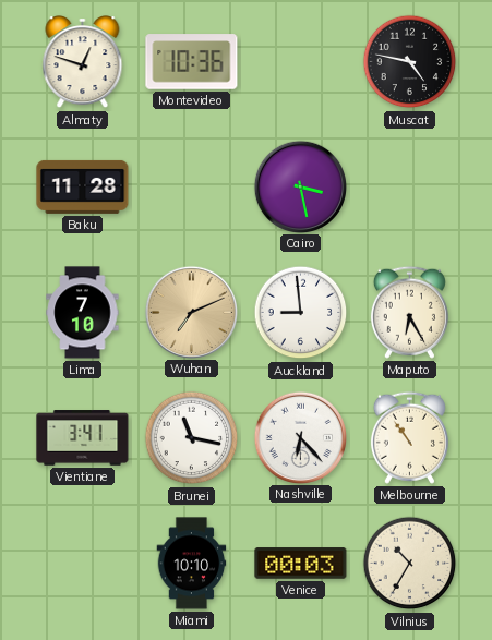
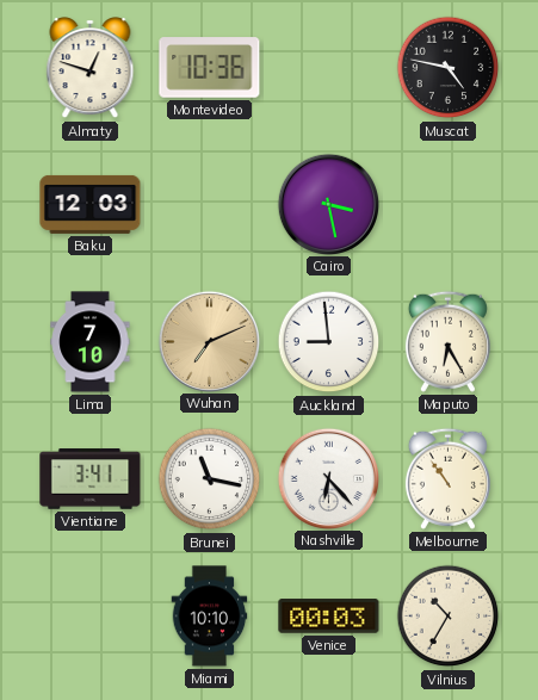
Baku: 11:28 -> 12:03
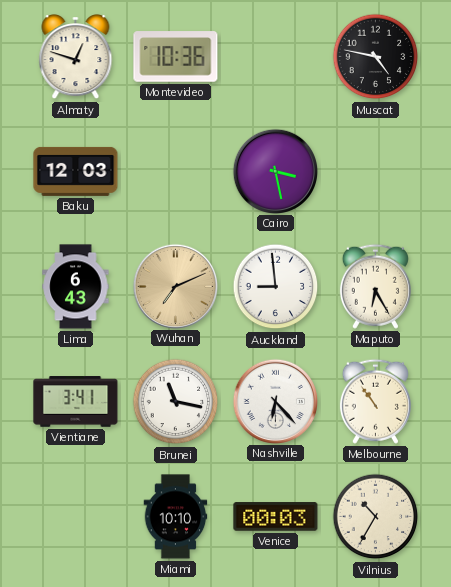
Lima: 7:10 -> 6:43
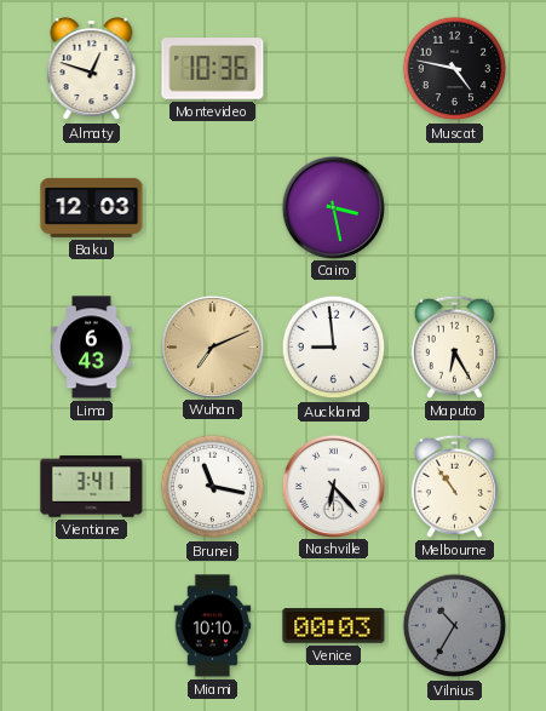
Vilnius dial: cream -> grey
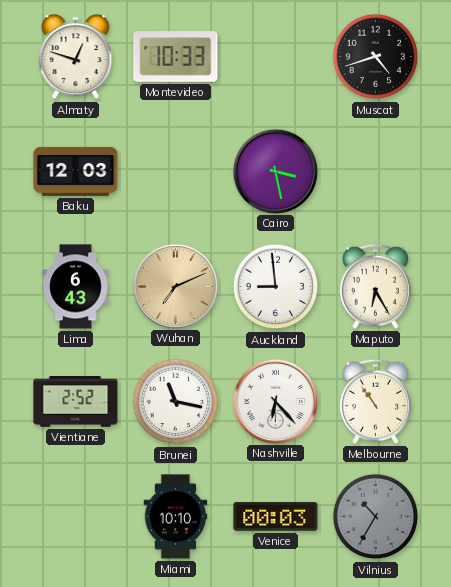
Montevideo: 10:36 -> 10:33
Muscat: 4:47 -> 4:42
Vientiane: 3:41 -> 2:52
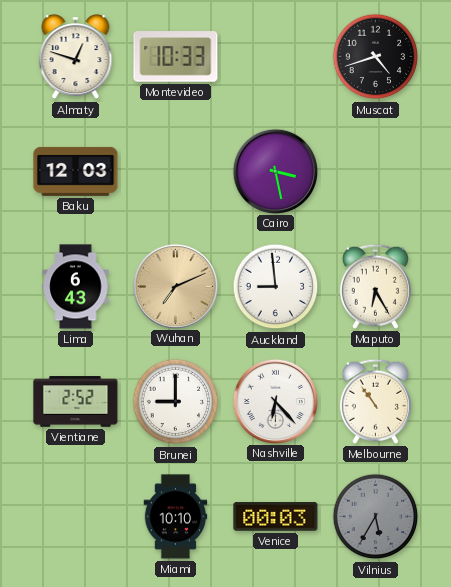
Brunei: 11:17 -> 9:00
Vilnius: 10:35 -> 5:35
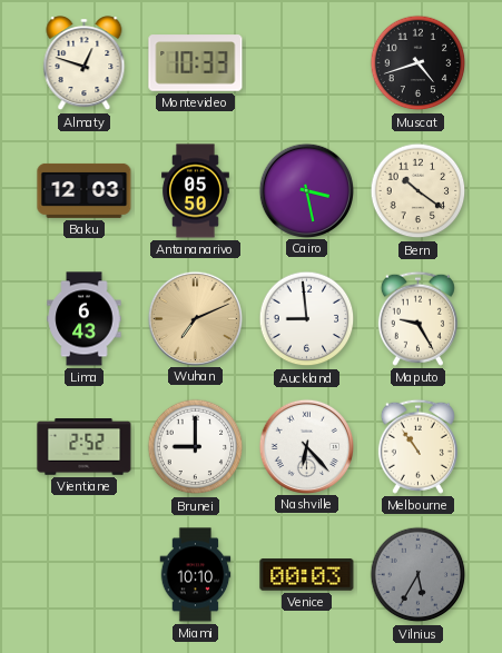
Antananarivo: none -> 05:50
Bern: none -> 10:21
Maputo: 6:25 -> 9:25
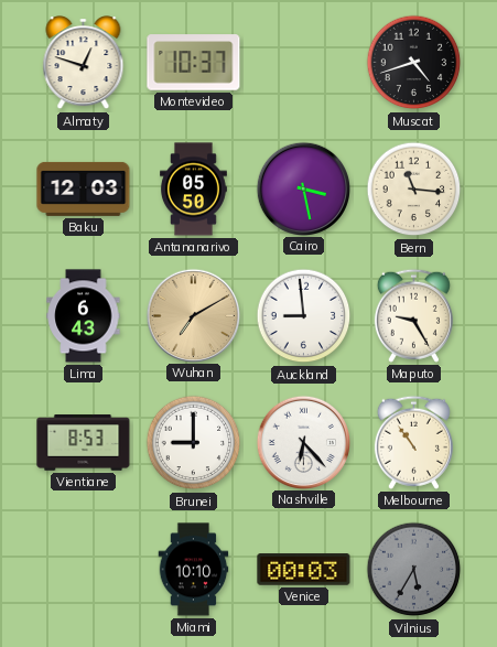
Montevideo: 10:33 -> 10:37
Bern: 10:21 -> 11:16
Wuhan: 7:11 -> 7:10
Vientiane: 2:52 -> 8:53
